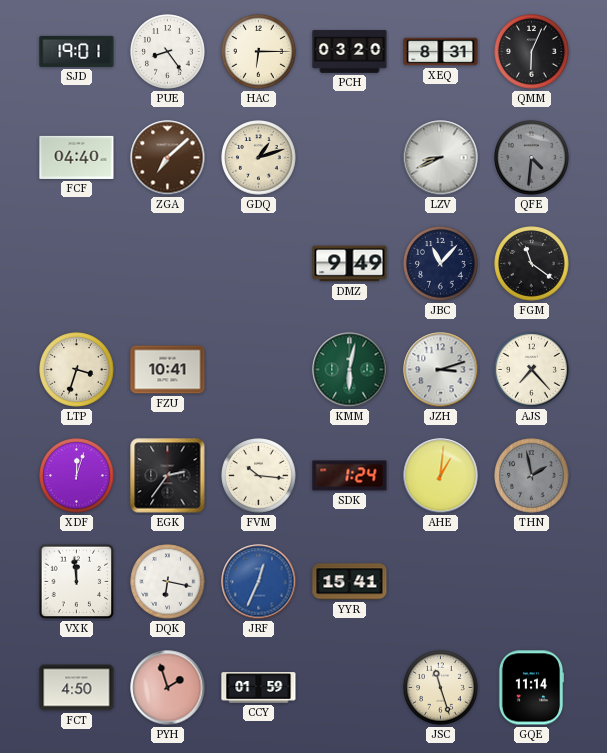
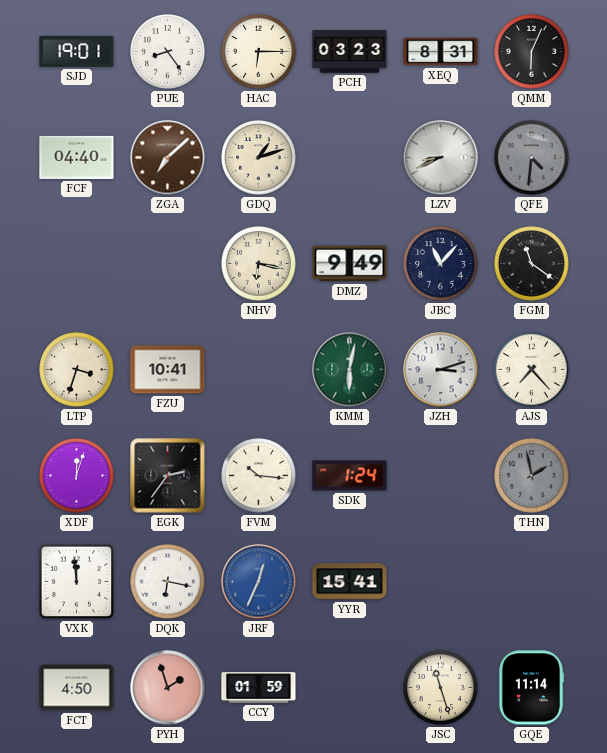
PCH: 03:20 -> 03:23
NHV: none -> 6:17
AHE: 1:01 -> none
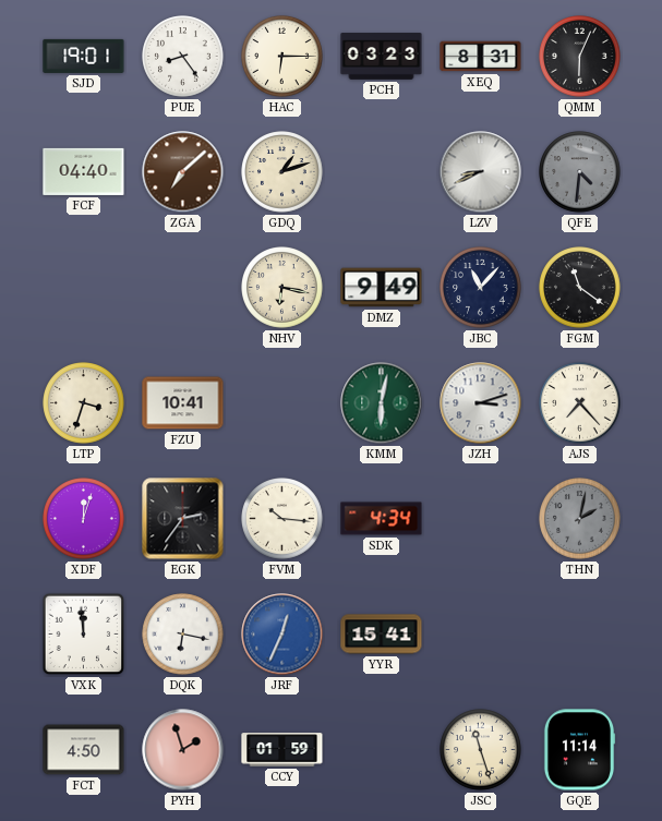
SDK: 1:24 -> 4:34
THN: 1:58 -> 2:02
